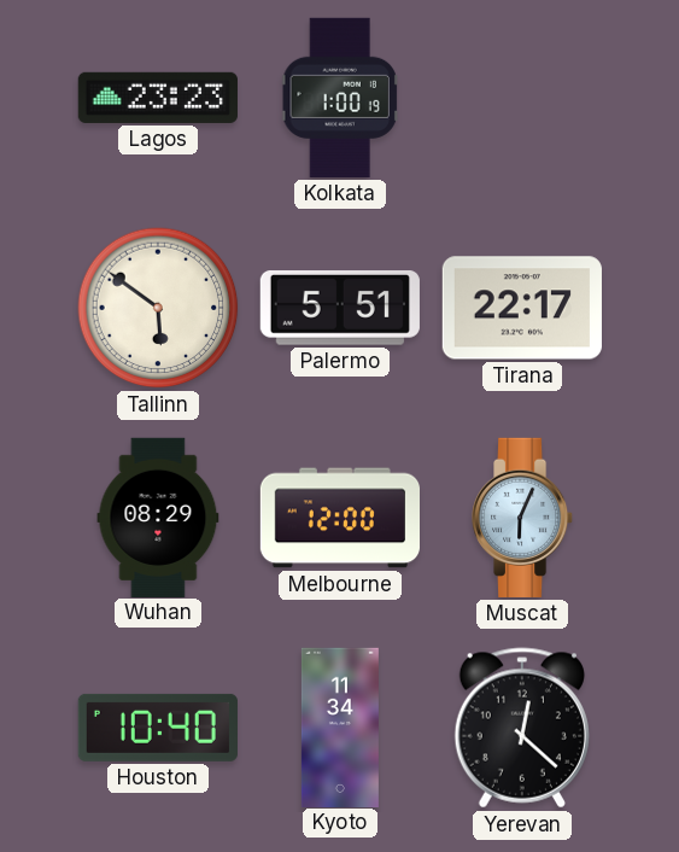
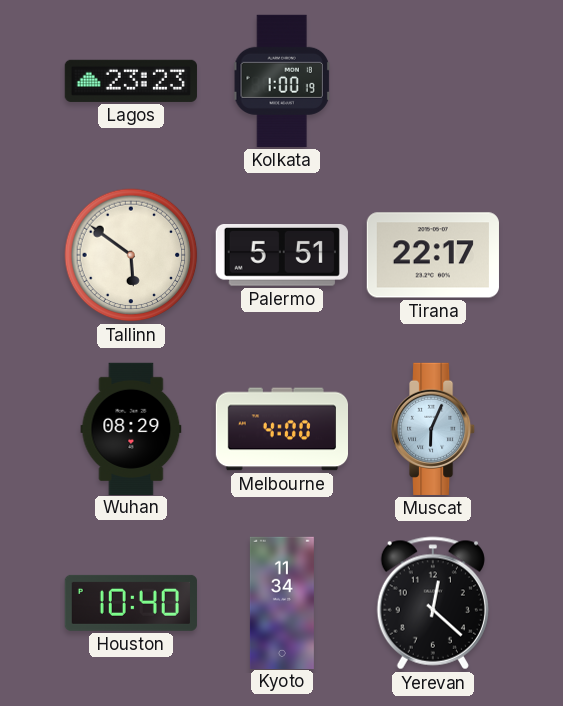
Melbourne: 12:00 -> 4:00
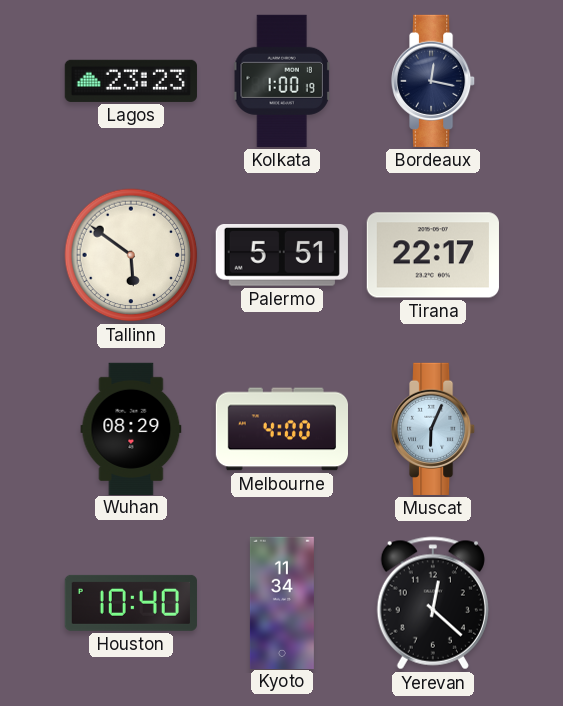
Bordeaux: none -> 12:17
